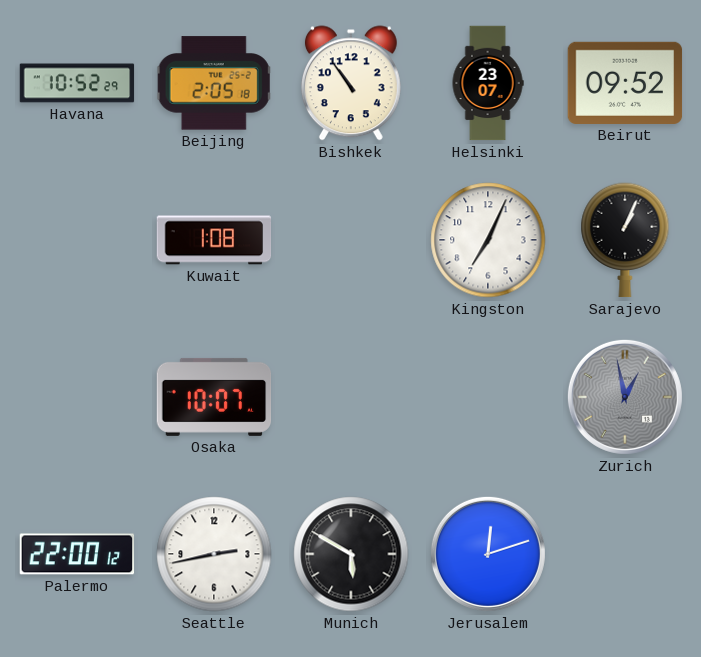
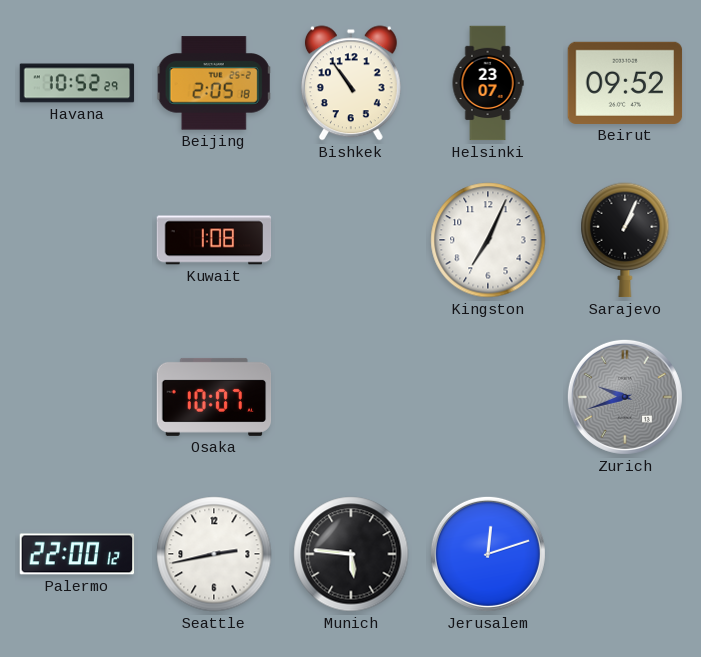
Zurich: 12:58 -> 9:42
Munich: 5:50 -> 5:46
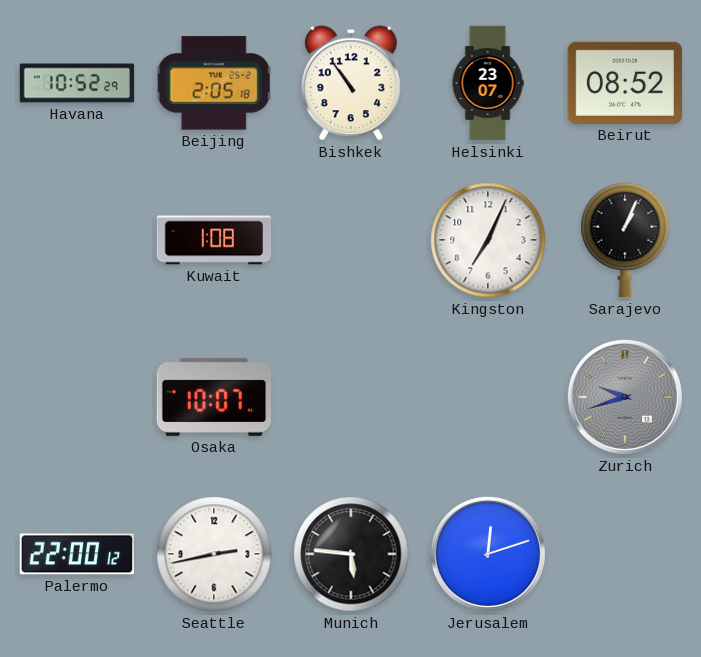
Beirut: 09:52 -> 08:52
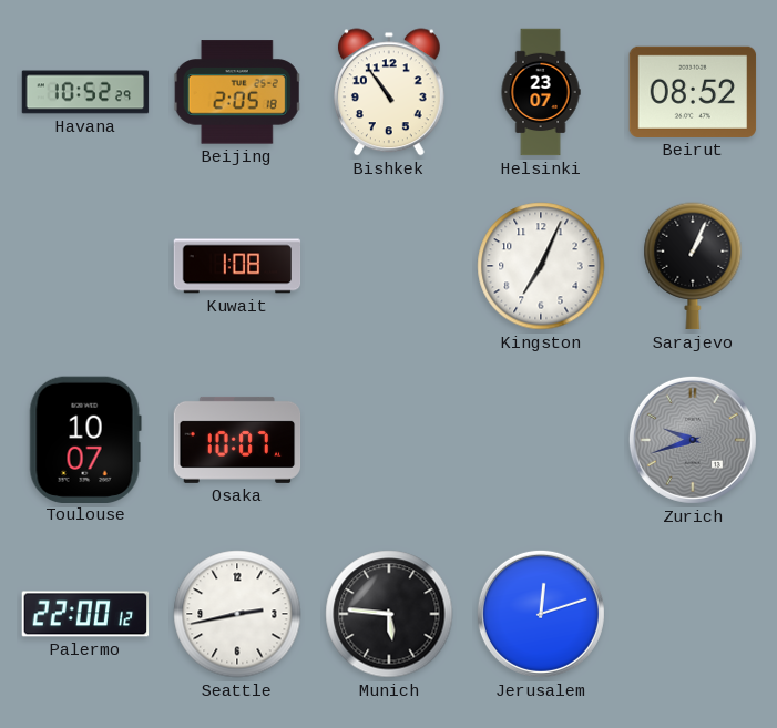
Toulouse: none -> 10:07
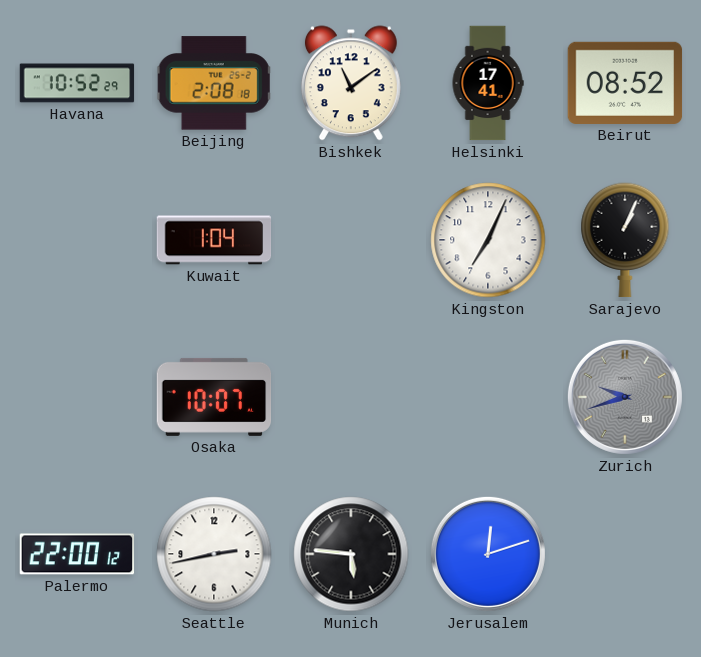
Beijing: 2:05 -> 2:08
Bishkek: 10:54 -> 11:09
Helsinki: 23:07 -> 17:41
Kuwait: 1:08 -> 1:04
Toulouse: 10:07 -> none
